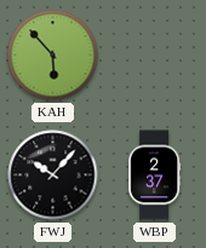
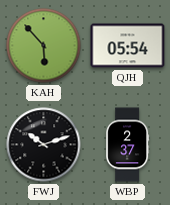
QJH: none -> 05:54
FWJ: 10:07 -> 10:12
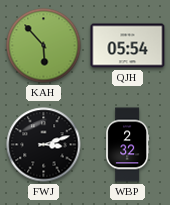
FWJ: 10:12 -> 3:12
WBP: 2:37 -> 2:32
